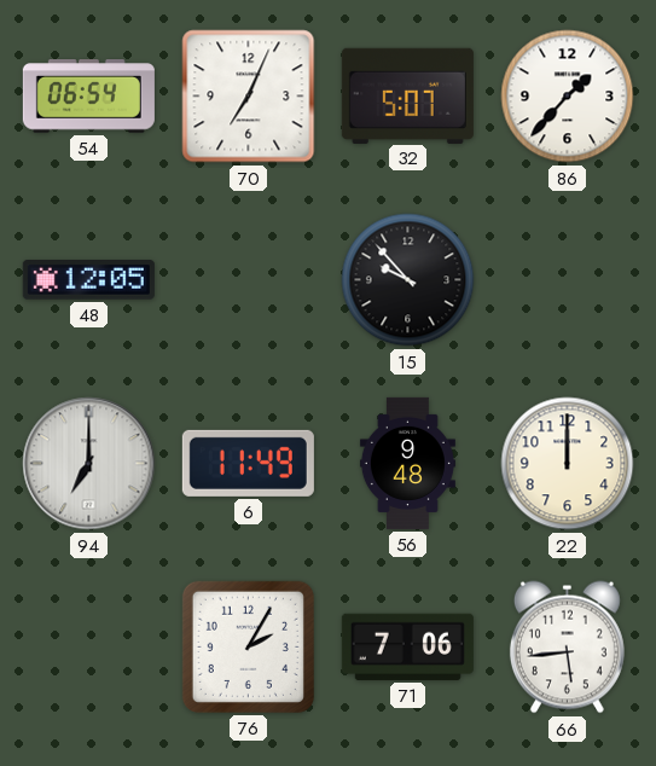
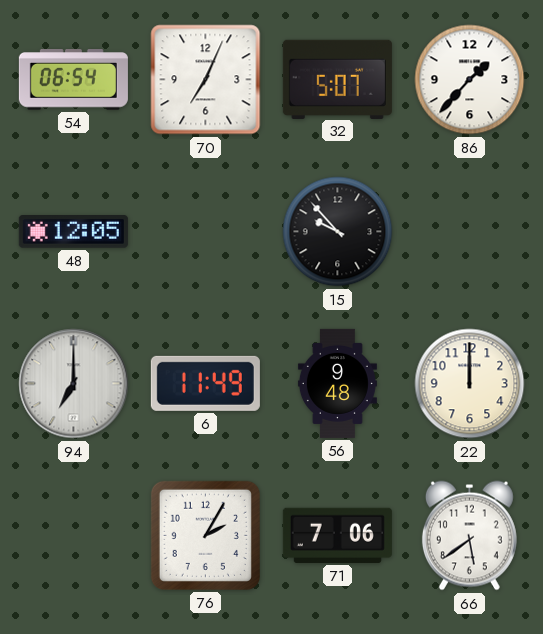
66: 5:44 -> 5:39
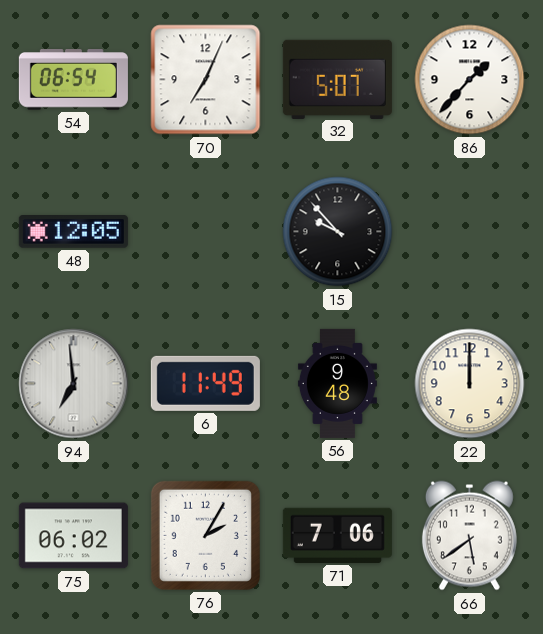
94: 7:00 -> 6:59
75: none -> 06:02
